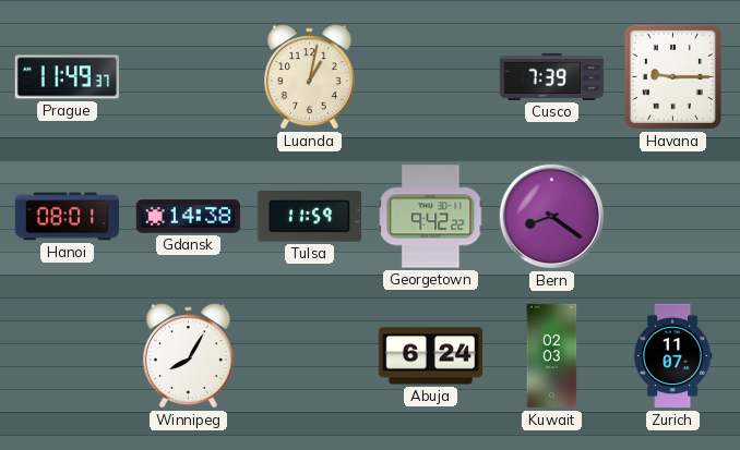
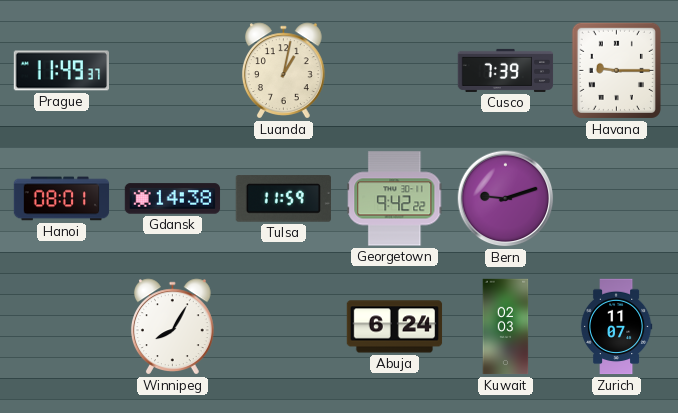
Bern: 8:21 -> 9:12
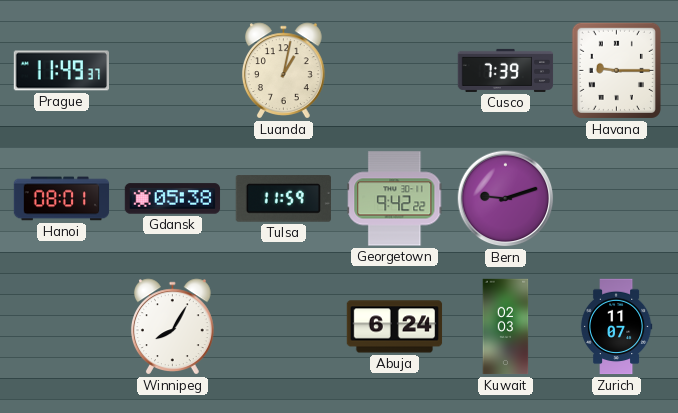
Gdansk: 14:38 -> 05:38
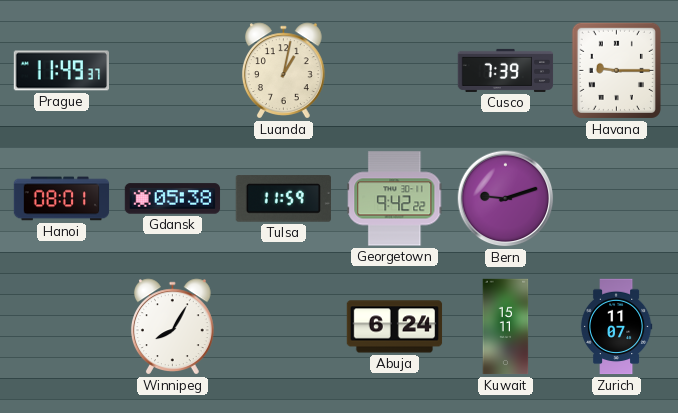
Kuwait: 02:03 -> 15:11
